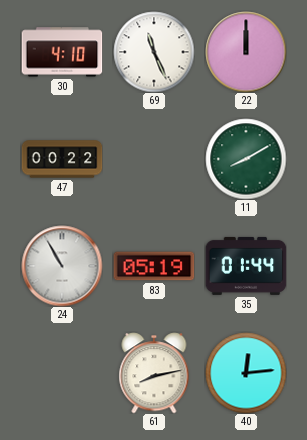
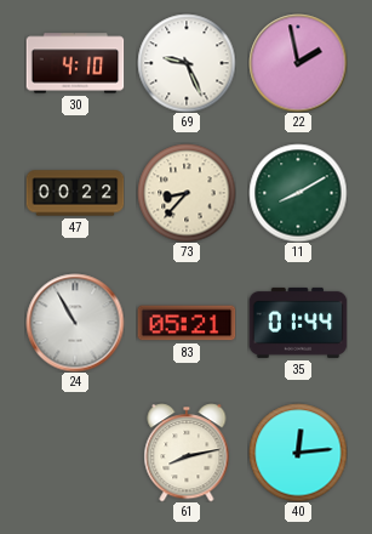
69: 11:26 -> 9:26
22: 12:00 -> 1:58
73: none -> 8:37
83: 05:19 -> 05:21
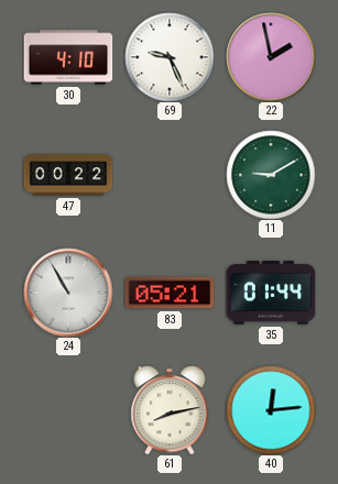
73: 8:37 -> none
11: 8:10 -> 9:10
